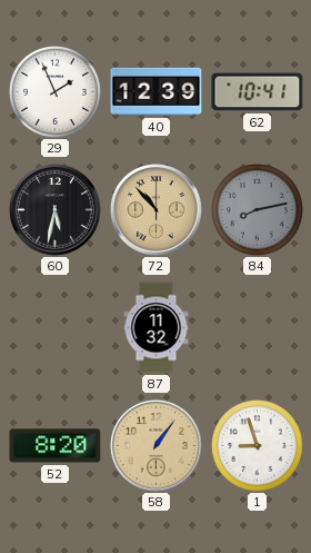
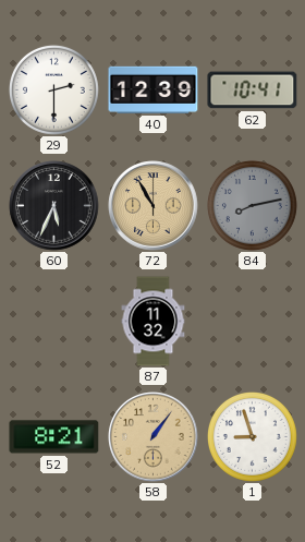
29: 1:56 -> 2:30
60: 5:32 -> 5:34
72: 10:53 -> 10:55
52: 8:20 -> 8:21
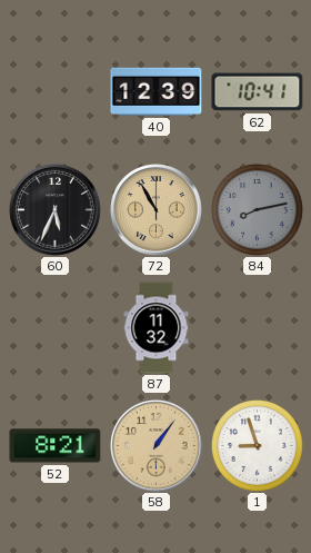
29: 2:30 -> none
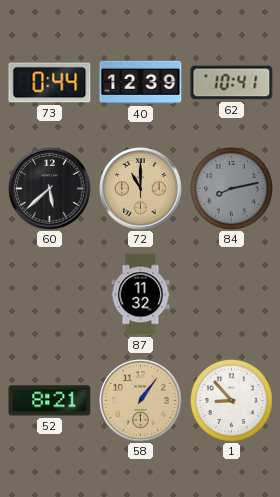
73: none -> 0:44
60: 5:34 -> 5:38
72: 10:55 -> 11:00
1: 8:57 -> 8:53
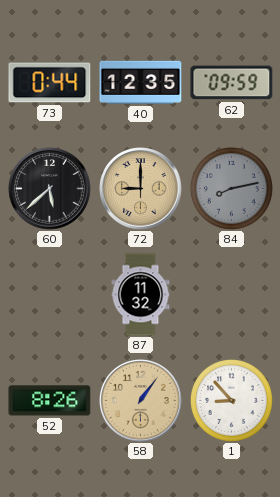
40: 12:39 -> 12:35
62: 10:41 -> 09:59
72: 11:00 -> 9:00
52: 8:21 -> 8:26
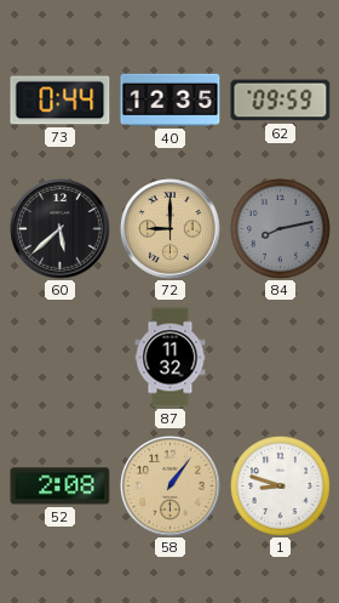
52: 8:26 -> 2:08
1: 8:53 -> 8:48
